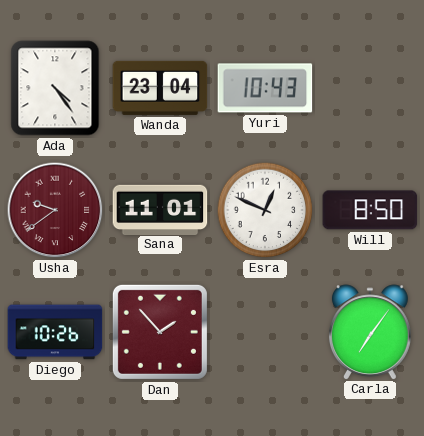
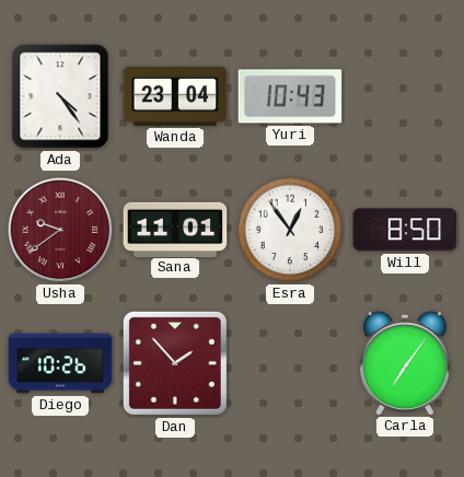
Esra: 12:49 -> 12:54
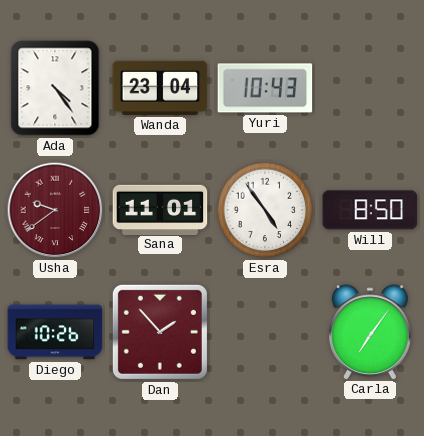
Esra: 12:54 -> 4:54
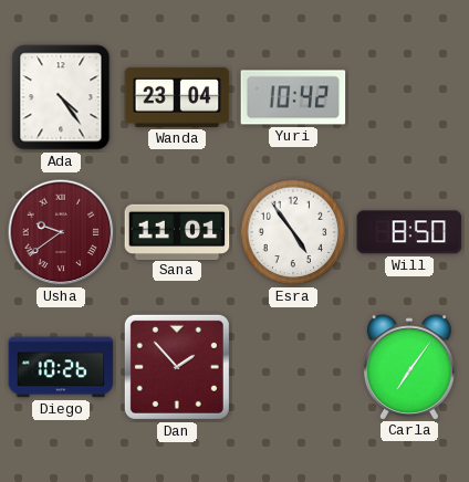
Yuri: 10:43 -> 10:42
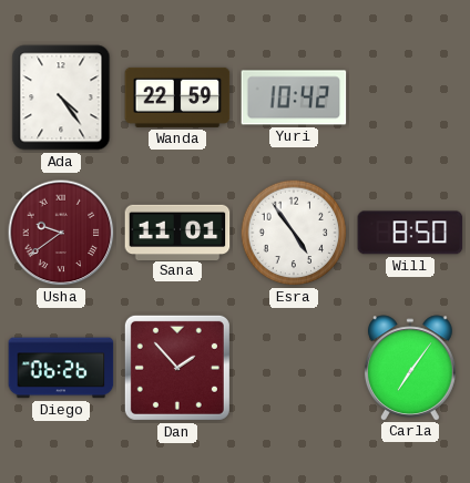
Wanda: 23:04 -> 22:59
Diego: 10:26 -> 06:26
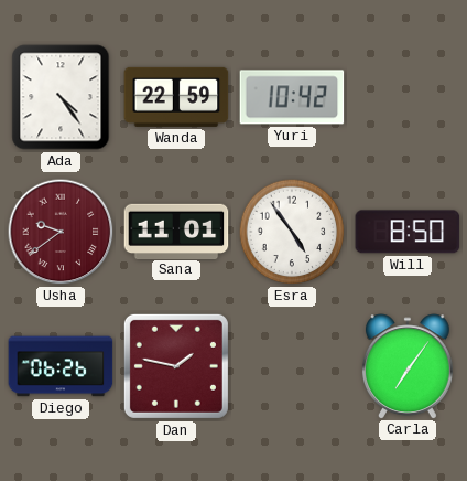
Dan: 1:53 -> 1:47
